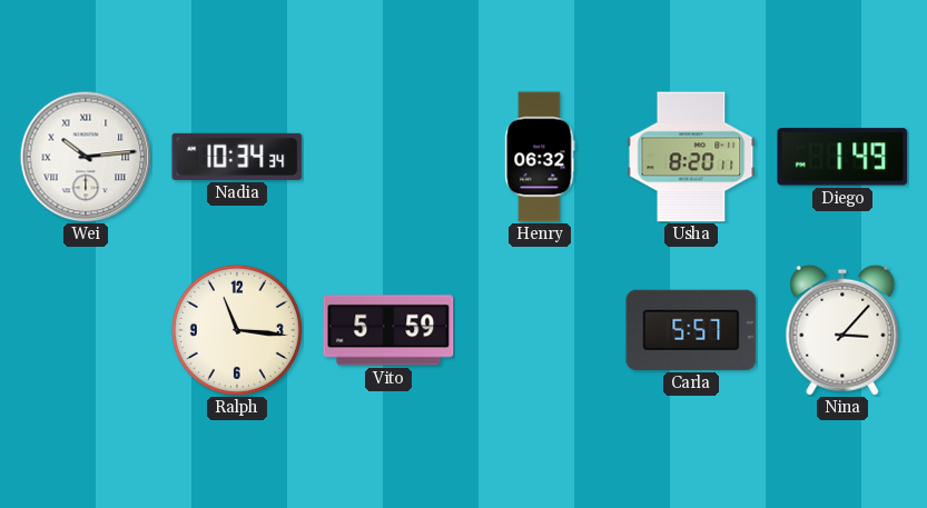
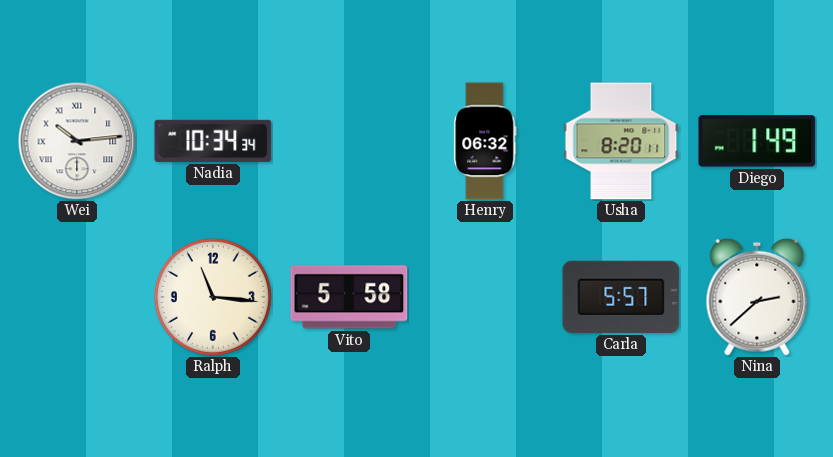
Vito: 5:59 -> 5:58
Nina: 3:07 -> 2:38
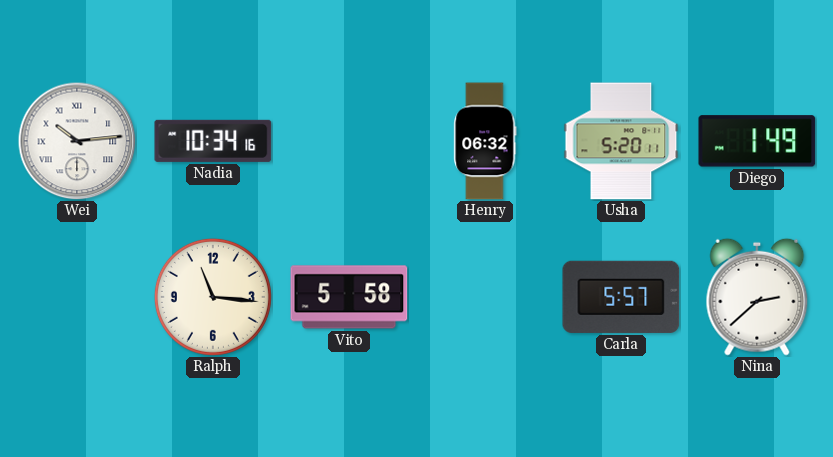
Nadia: 10:34:34 -> 10:34:16
Usha: 8:20 -> 5:20
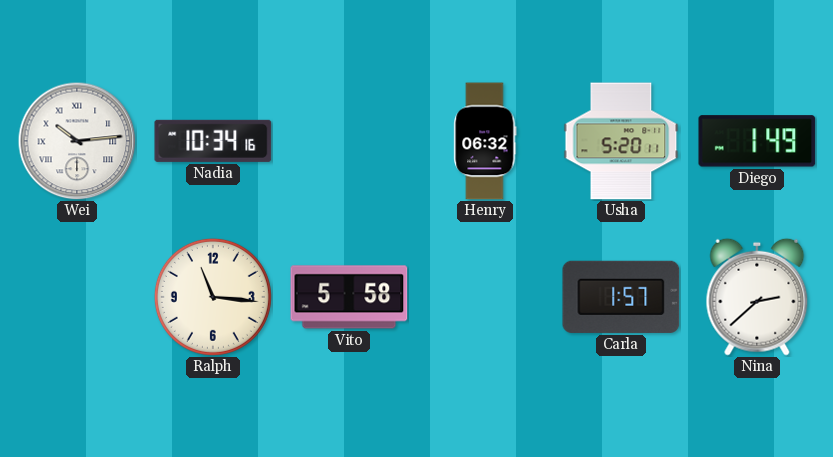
Carla: 5:57 -> 1:57
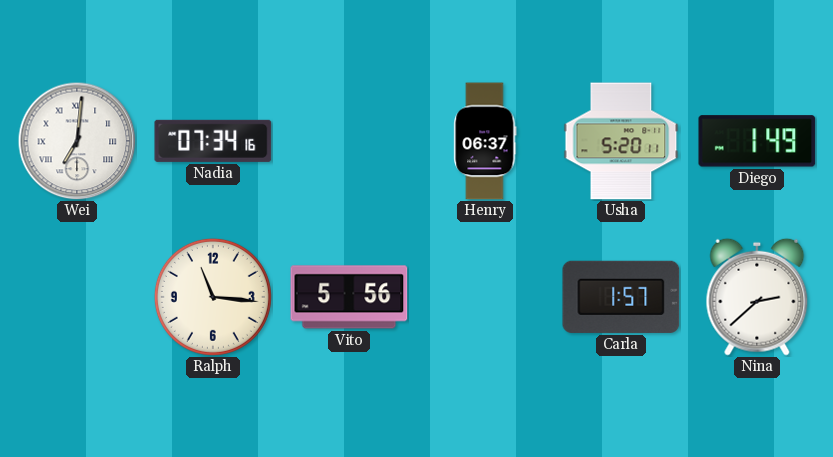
Wei: 10:14 -> 7:01
Nadia: 10:34 -> 07:34
Henry: 06:32 -> 06:37
Vito: 5:58 -> 5:56
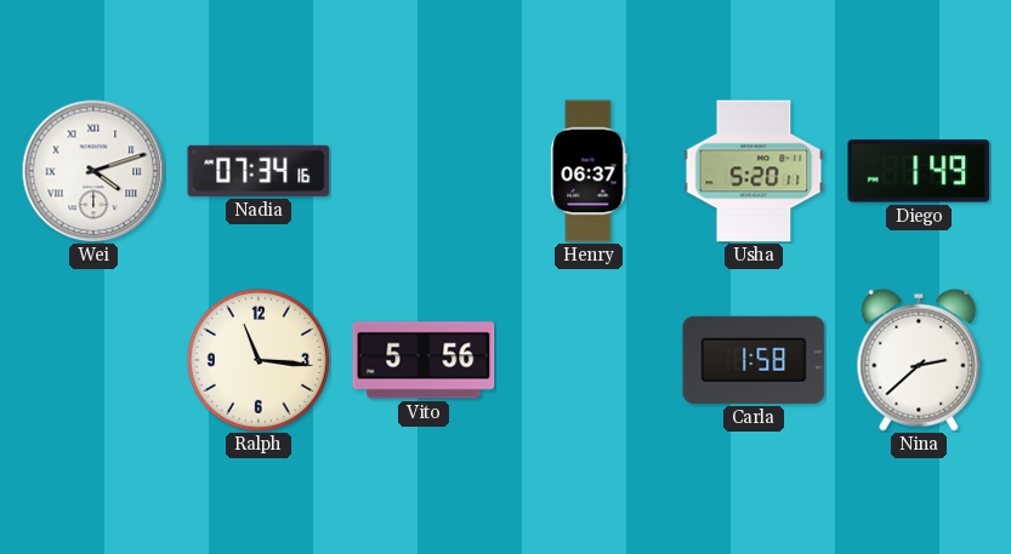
Wei: 7:01 -> 4:12
Carla: 1:57 -> 1:58
